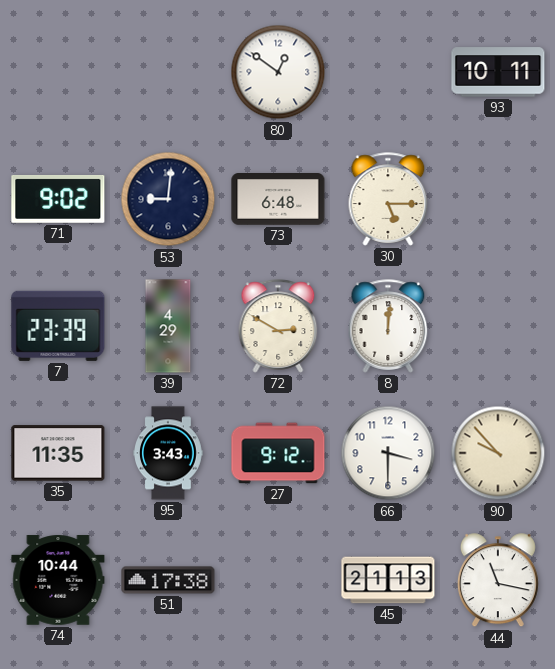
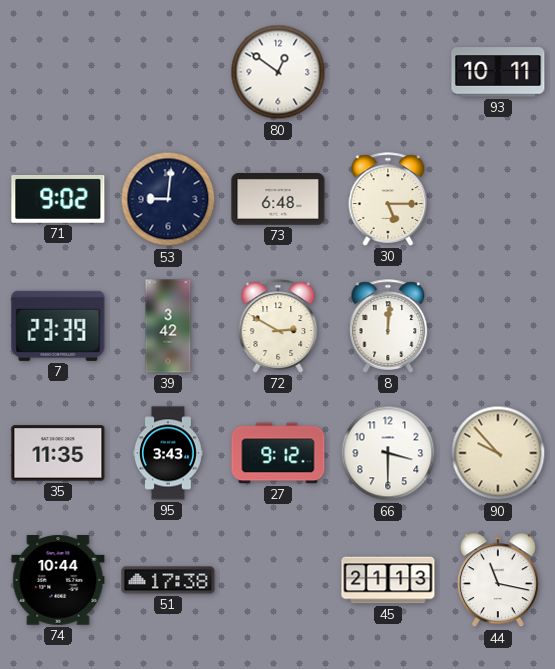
39: 4:29 -> 3:42
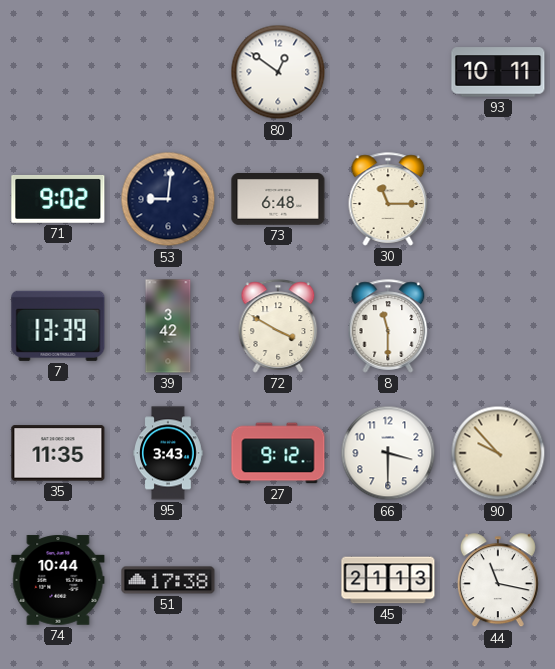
30: 5:15 -> 11:15
7: 23:39 -> 13:39
72: 2:50 -> 3:50
8: 12:01 -> 11:30
